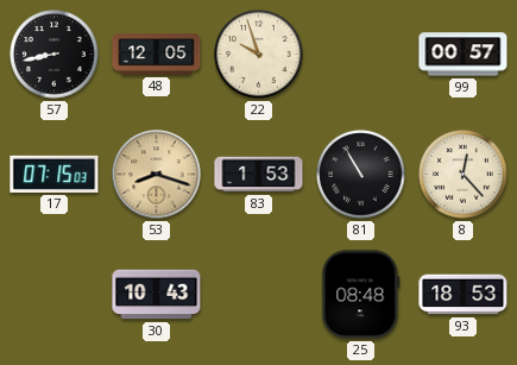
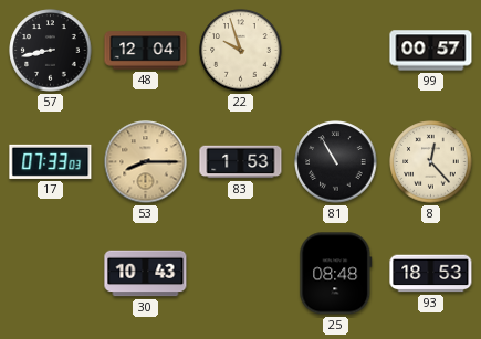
48: 12:05 -> 12:04
17: 07:15 -> 07:33
53: 8:18 -> 8:15
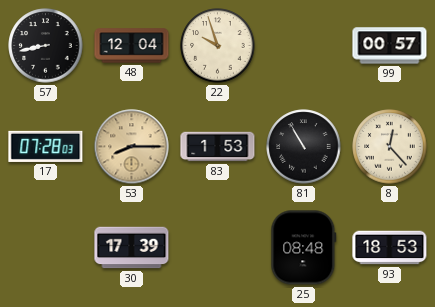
17: 07:33 -> 07:28
30: 10:43 -> 17:39
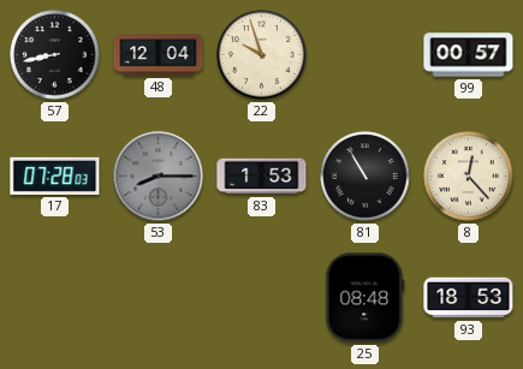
53 dial: champagne -> grey
30: 17:39 -> none
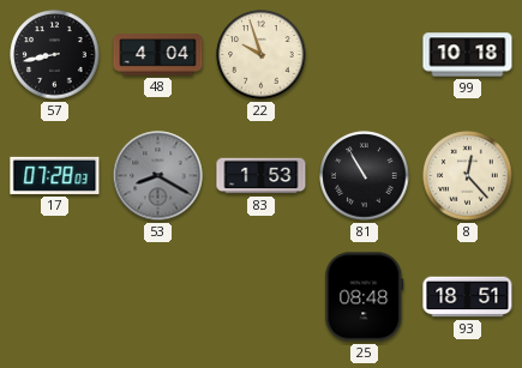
48: 12:04 -> 4:04
99: 00:57 -> 10:18
53: 8:15 -> 8:20
93: 18:53 -> 18:51
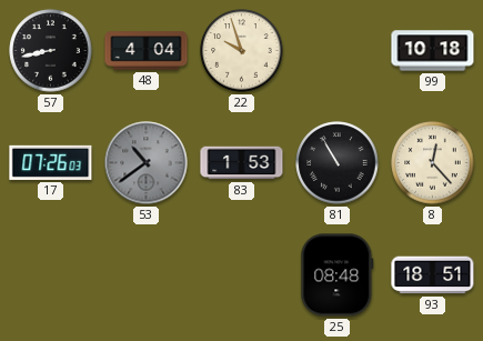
17: 07:28 -> 07:26
53: 8:20 -> 10:39
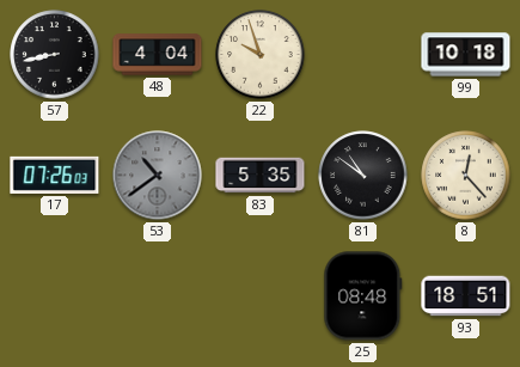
83: 1:53 -> 5:35
81: 10:55 -> 10:51
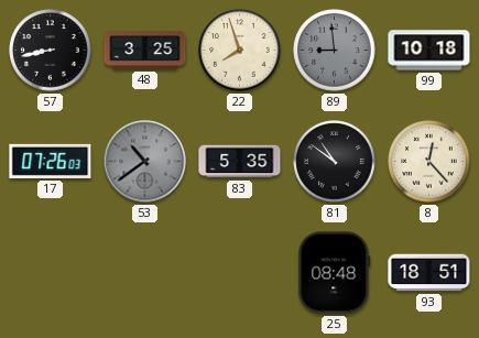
48: 4:04 -> 3:25
22: 9:57 -> 7:57
89: none -> 8:59
